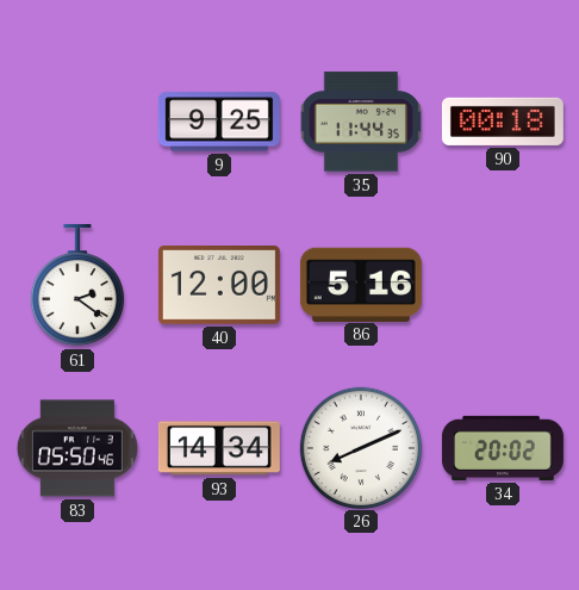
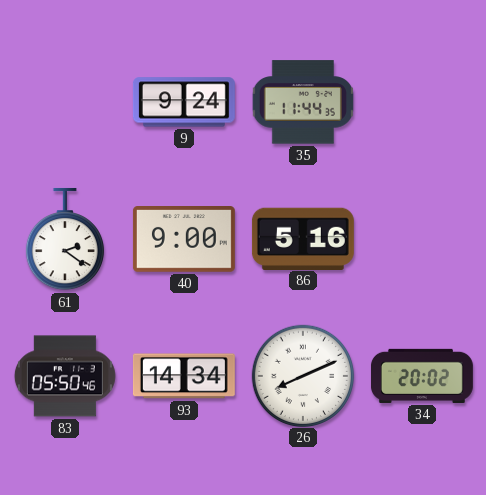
9: 9:25 -> 9:24
90: 00:18 -> none
40: 12:00 -> 9:00
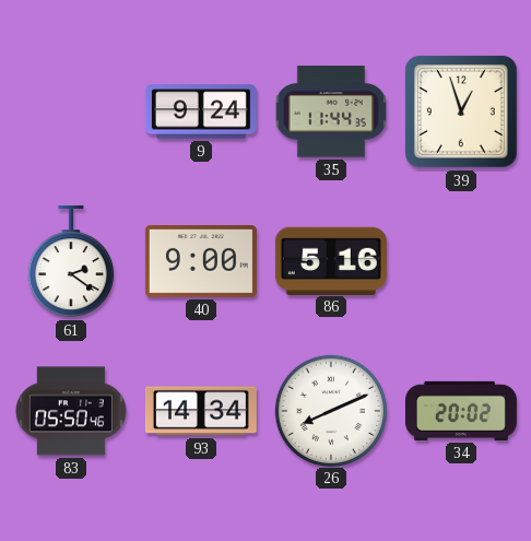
39: none -> 12:57
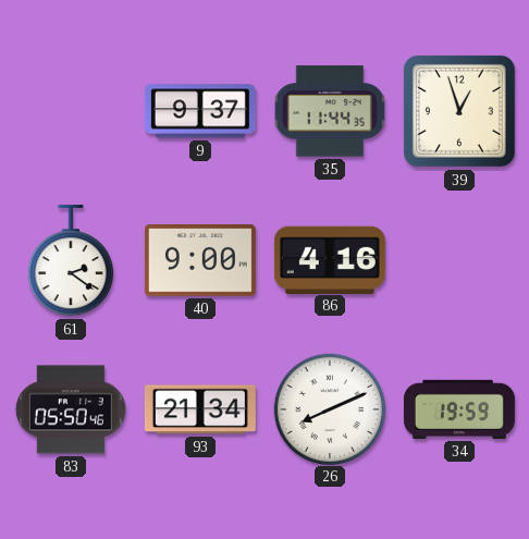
9: 9:24 -> 9:37
86: 5:16 -> 4:16
93: 14:34 -> 21:34
34: 20:02 -> 19:59
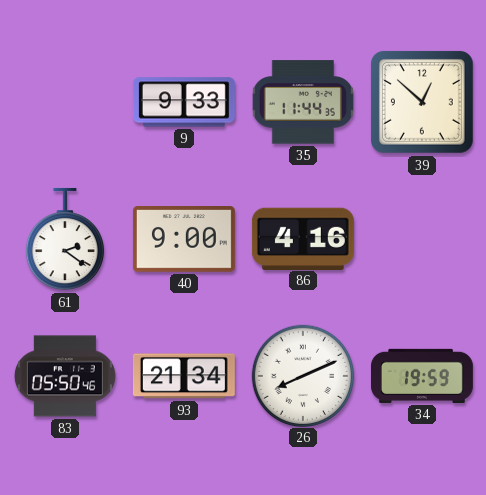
9: 9:37 -> 9:33
39: 12:57 -> 12:52
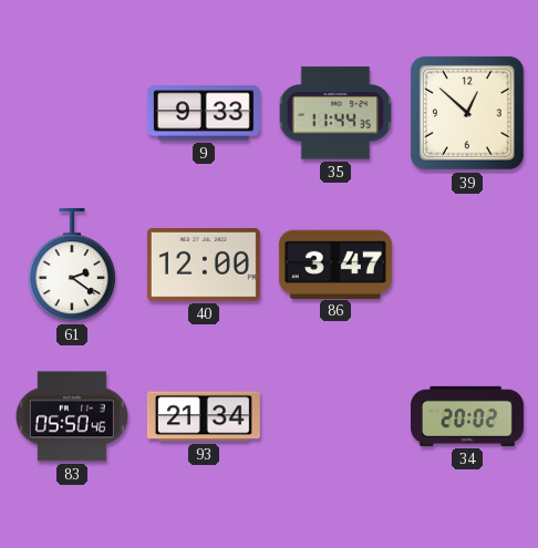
40: 9:00 -> 12:00
86: 4:16 -> 3:47
26: 8:11 -> none
34: 19:59 -> 20:02
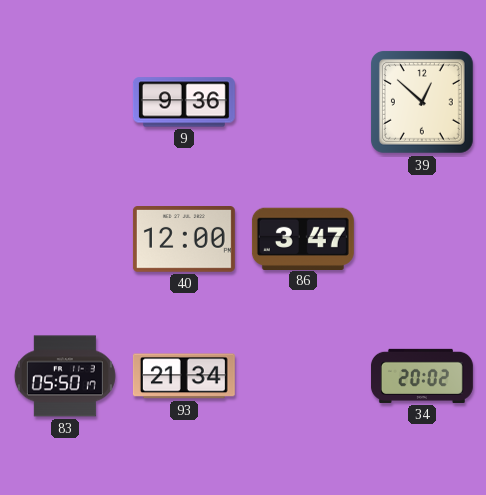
9: 9:33 -> 9:36
35: 11:44 -> none
61: 2:21 -> none
83: 05:50:46 -> 05:50:17
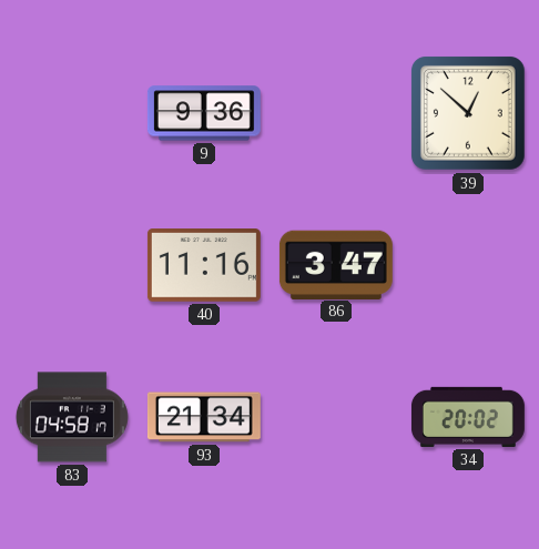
40: 12:00 -> 11:16
83: 05:50 -> 04:58
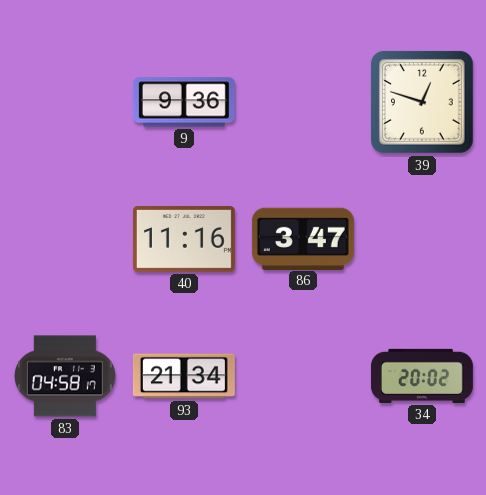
39: 12:52 -> 12:48
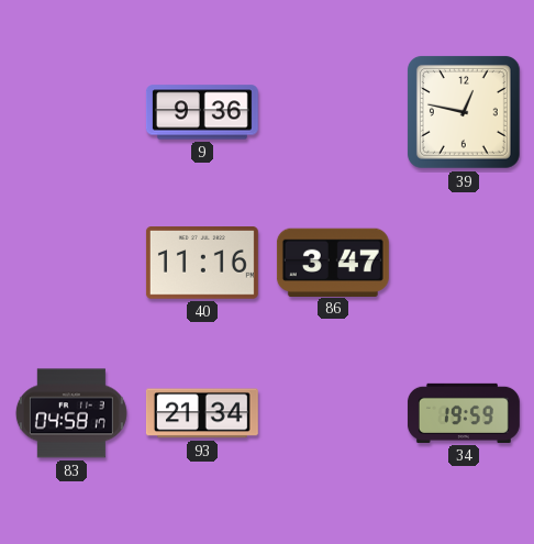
39: 12:48 -> 12:47
34: 20:02 -> 19:59
